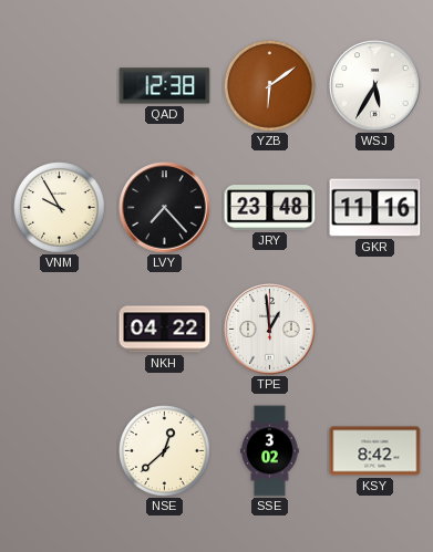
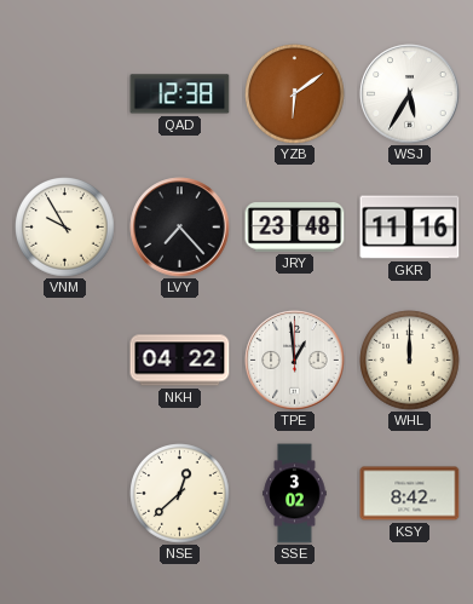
WHL: none -> 12:00
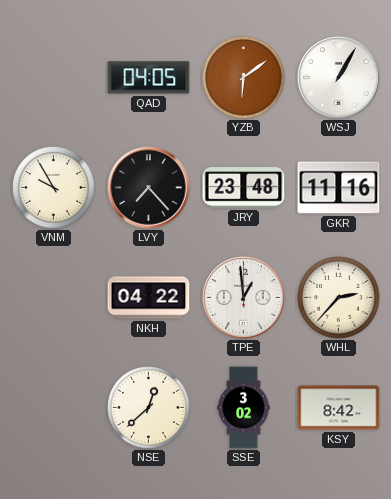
QAD: 12:38 -> 04:05
WSJ: 5:35 -> 1:05
WHL: 12:00 -> 2:37
